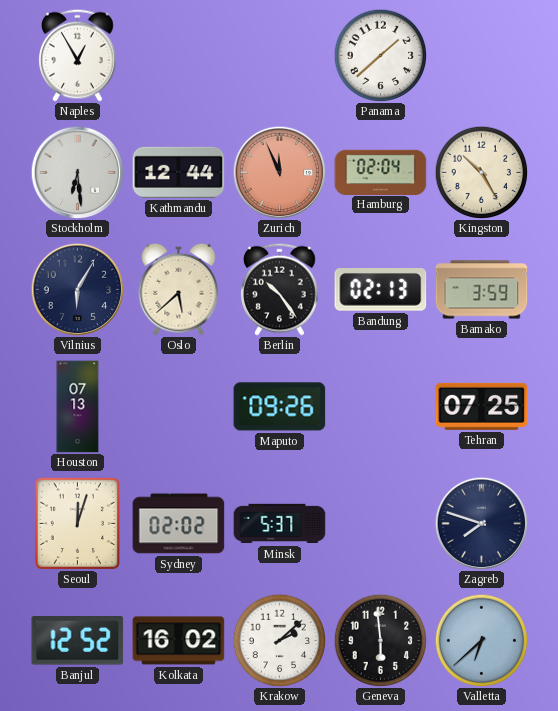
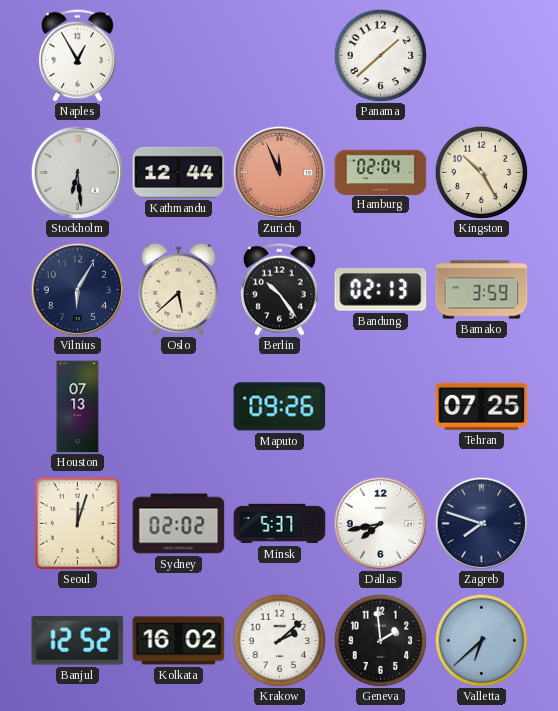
Dallas: none -> 7:43
Geneva: 5:59 -> 1:59
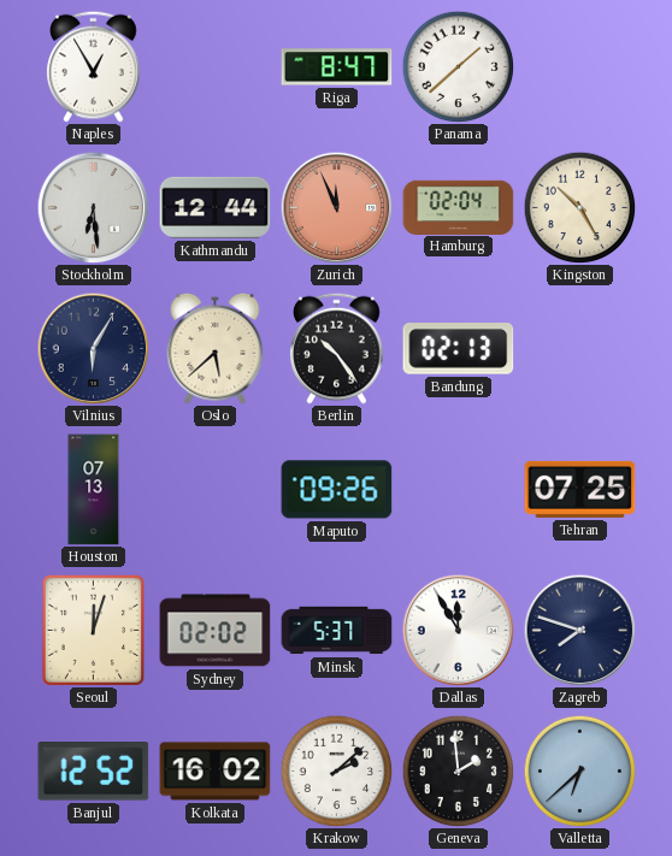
Riga: none -> 8:47
Bamako: 3:59 -> none
Dallas: 7:43 -> 11:55
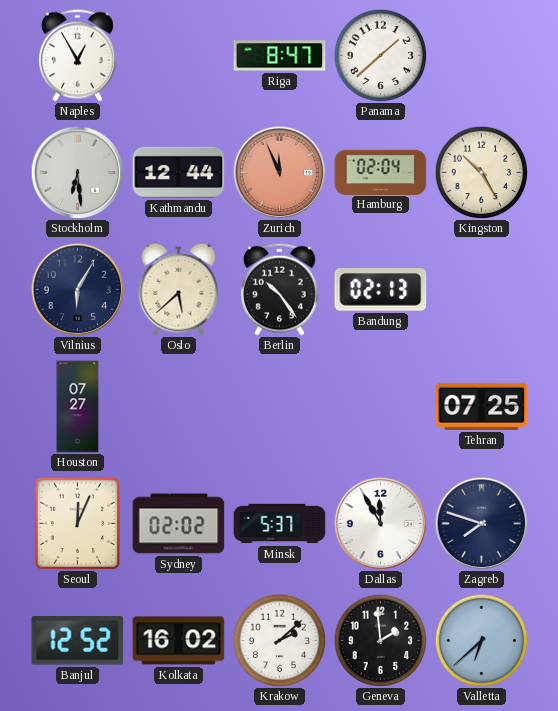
Houston: 07:13 -> 07:27
Maputo: 09:26 -> none
Seoul: 12:03 -> 12:04
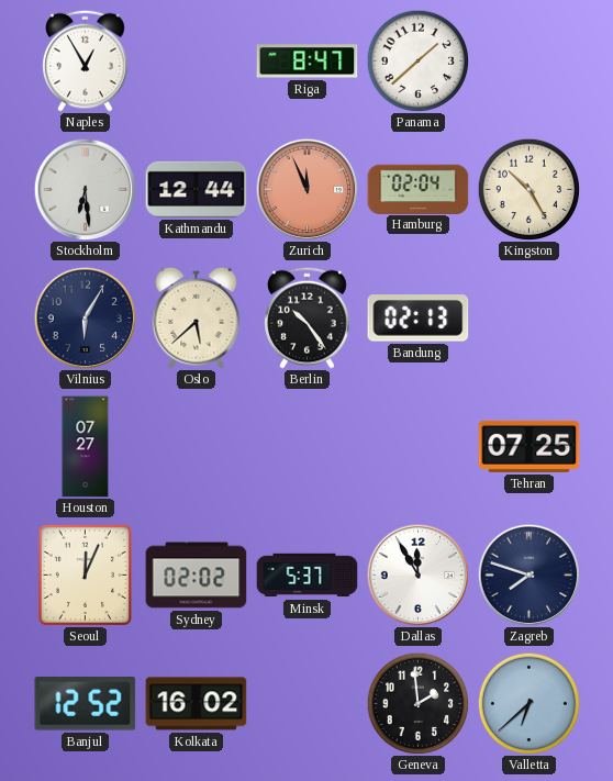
Krakow: 2:08 -> none
